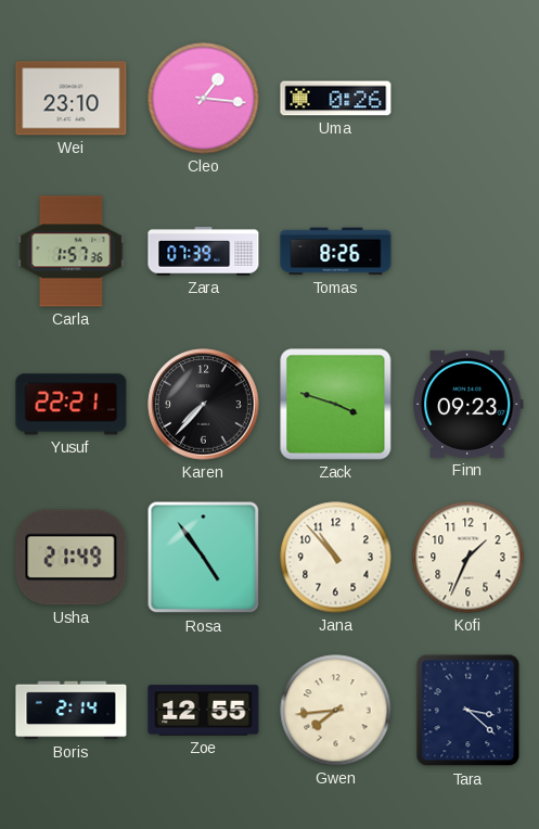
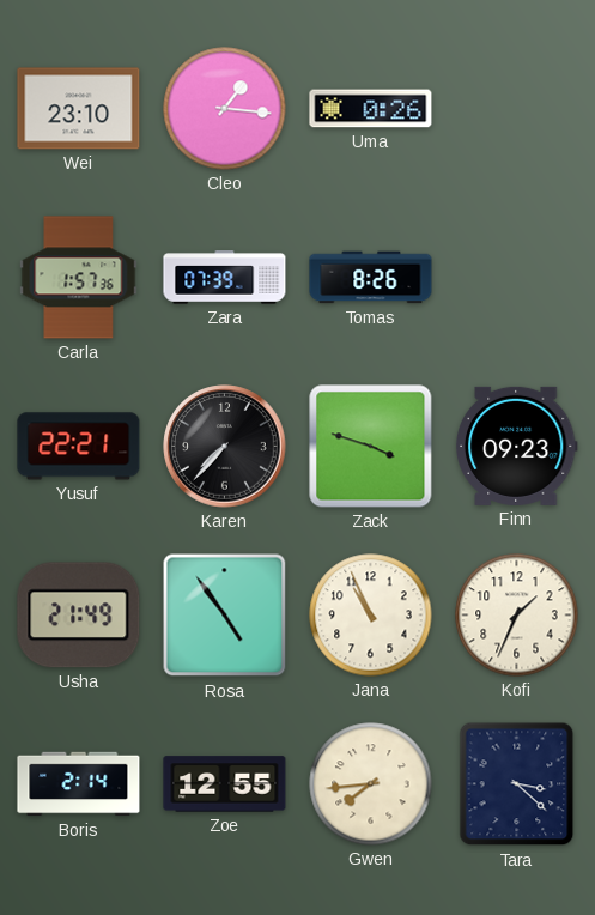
Jana: 10:53 -> 10:56
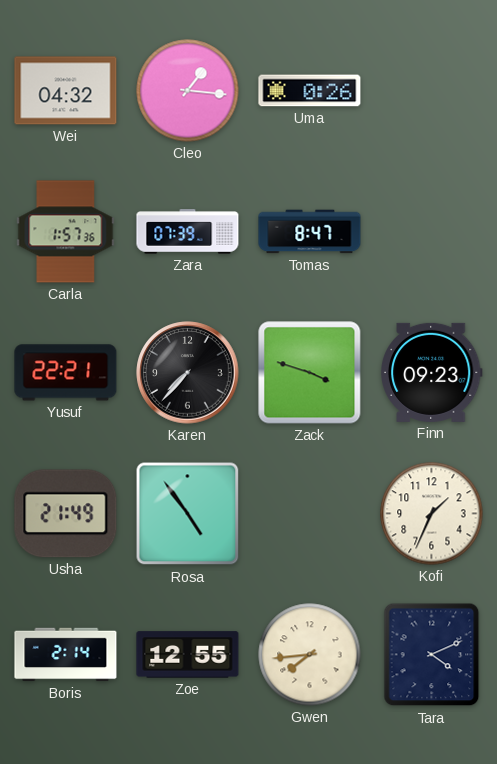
Wei: 23:10 -> 04:32
Tomas: 8:26 -> 8:47
Jana: 10:56 -> none
Tara: 3:22 -> 4:11
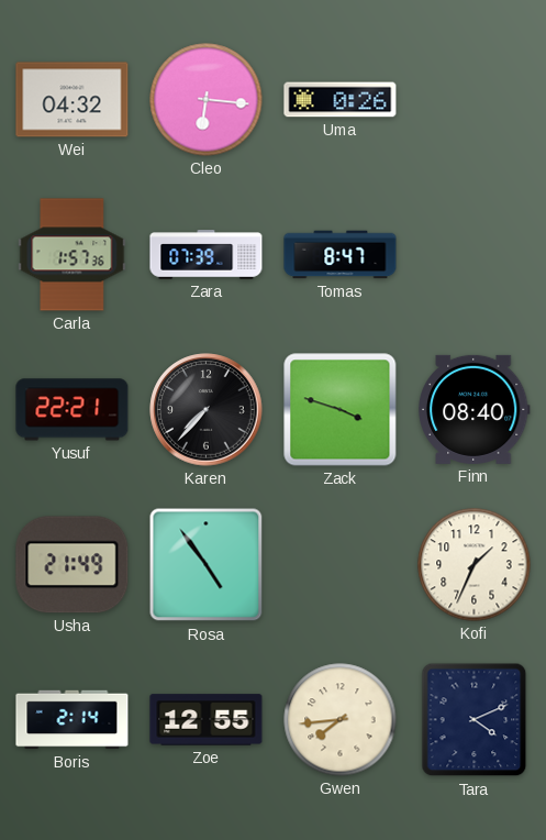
Cleo: 1:16 -> 6:16
Finn: 09:23 -> 08:40
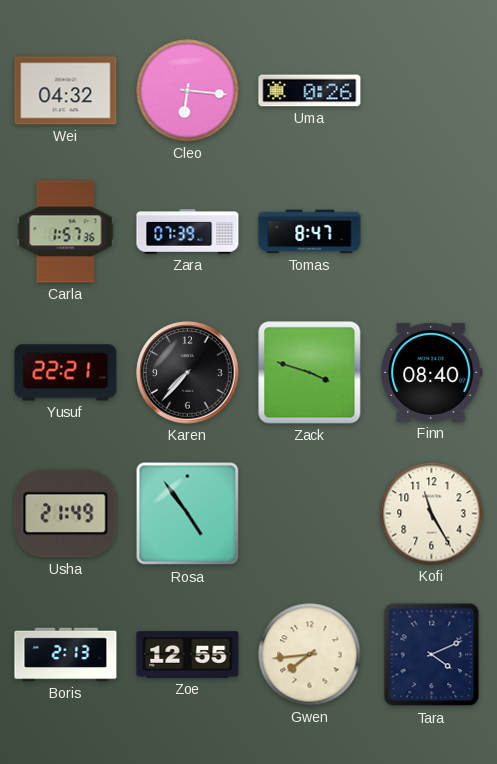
Kofi: 1:34 -> 11:25
Boris: 2:14 -> 2:13
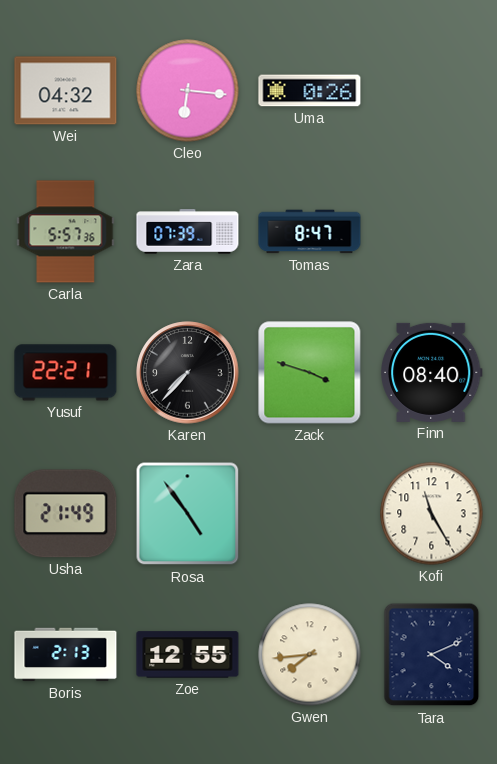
Carla: 1:57 -> 5:57
